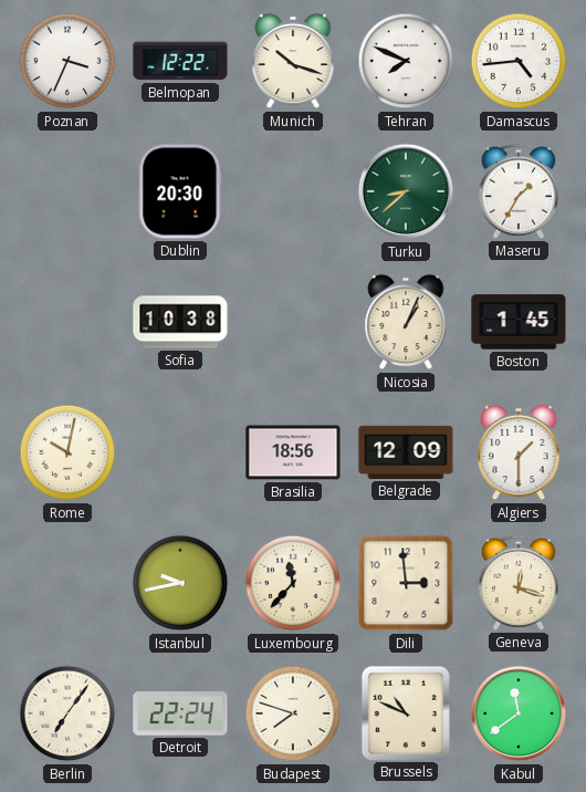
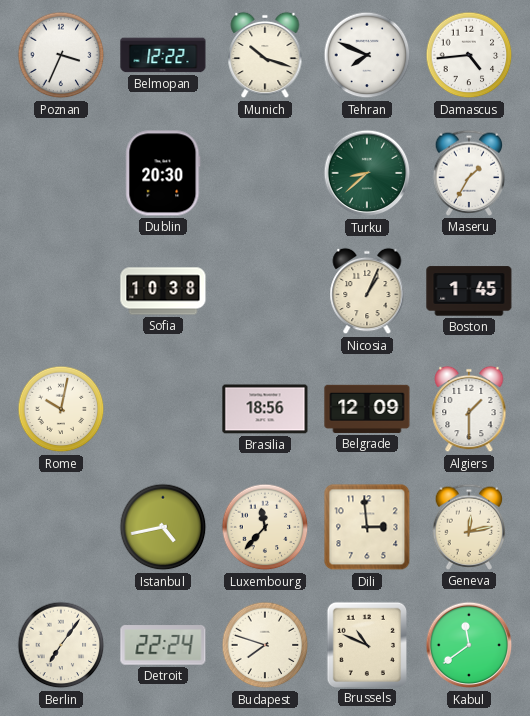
Istanbul: 9:43 -> 4:43
Geneva: 12:18 -> 12:13
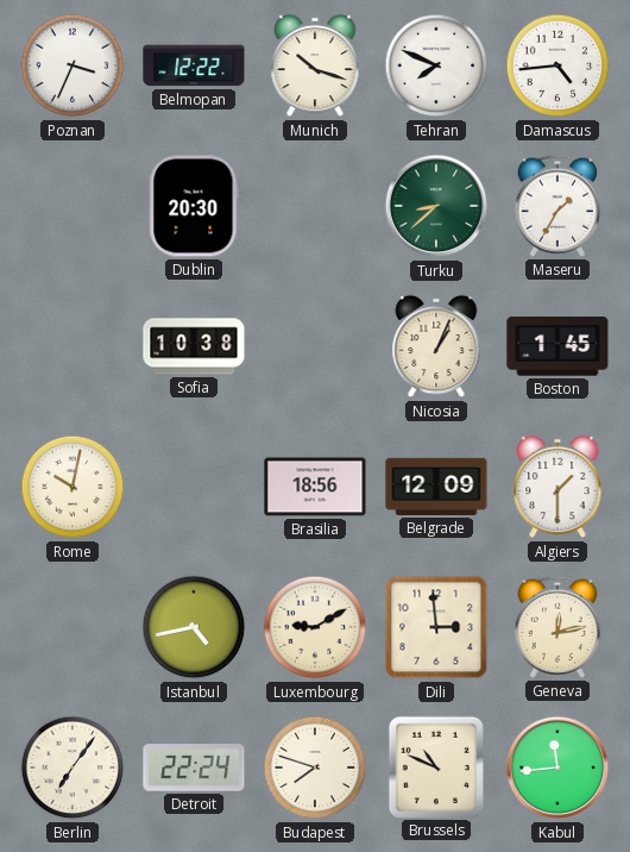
Luxembourg: 11:37 -> 9:10
Kabul: 11:39 -> 11:44
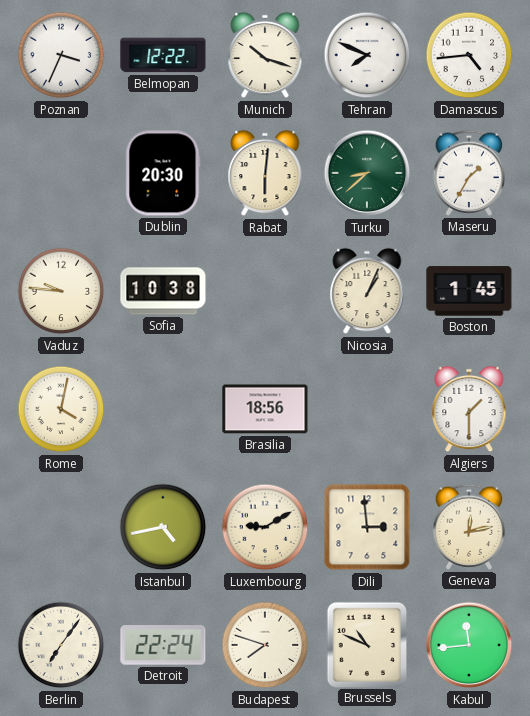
Rabat: none -> 6:01
Vaduz: none -> 9:46
Rome: 10:02 -> 4:02
Belgrade: 12:09 -> none
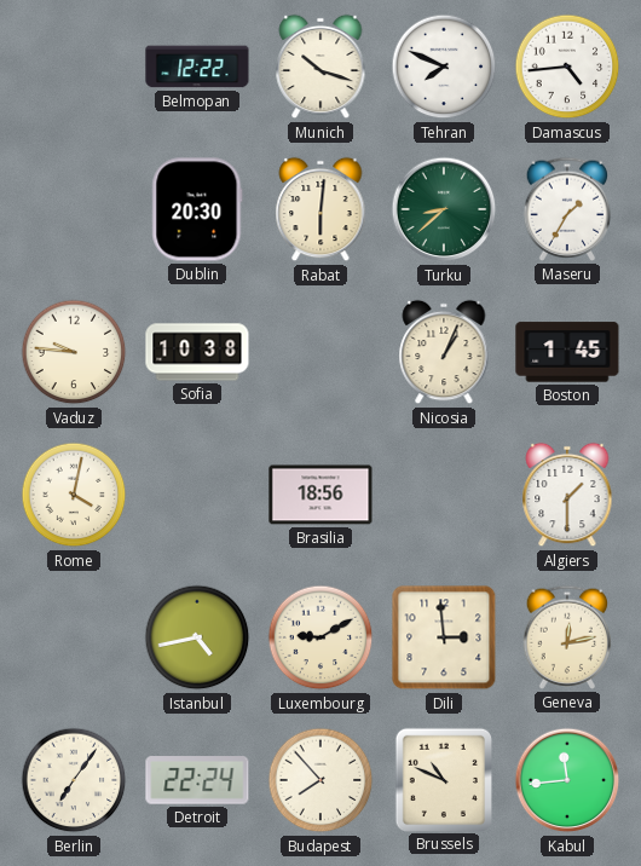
Poznan: 3:34 -> none
Budapest: 7:48 -> 7:53
